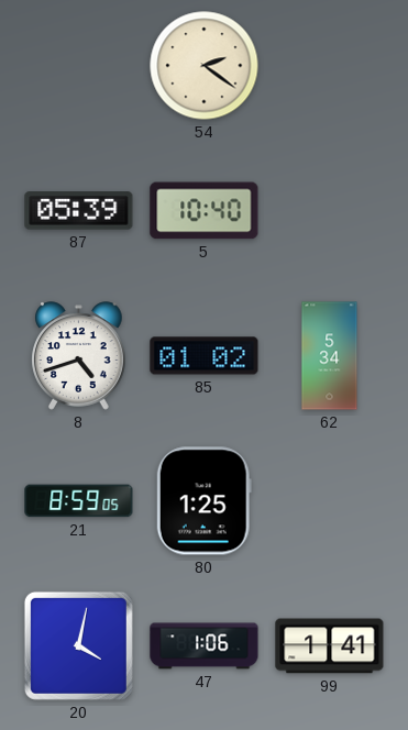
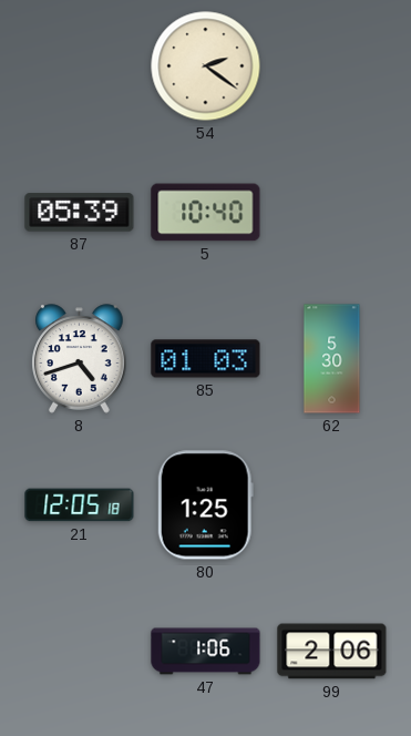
85: 01:02 -> 01:03
62: 5:34 -> 5:30
21: 8:59 -> 12:05
20: 4:02 -> none
99: 1:41 -> 2:06
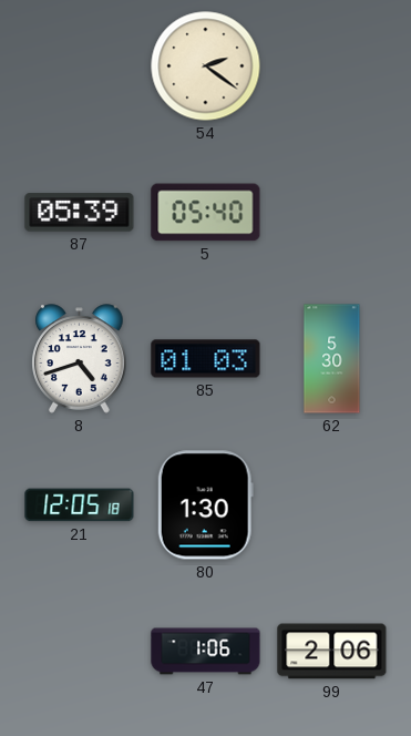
5: 10:40 -> 05:40
80: 1:25 -> 1:30
